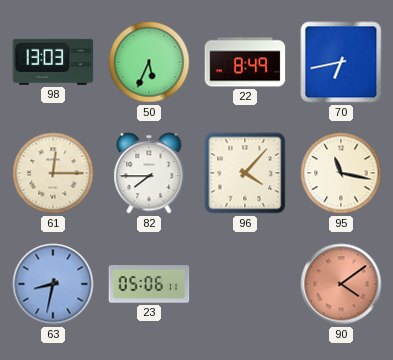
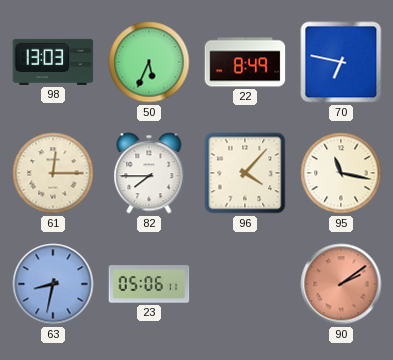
70: 6:43 -> 6:47
90: 4:09 -> 2:09
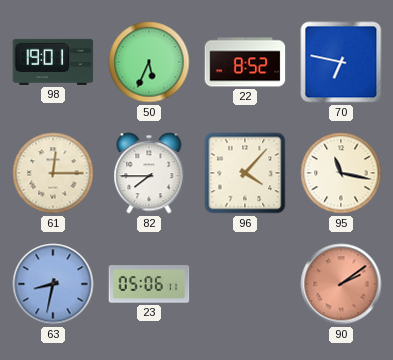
98: 13:03 -> 19:01
22: 8:49 -> 8:52
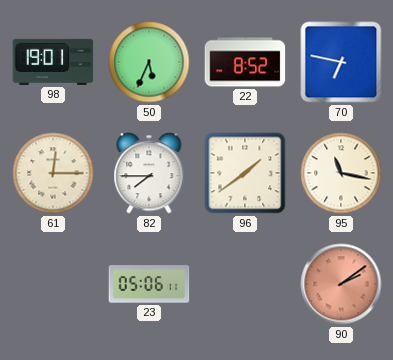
96: 4:07 -> 1:39
63: 8:32 -> none
